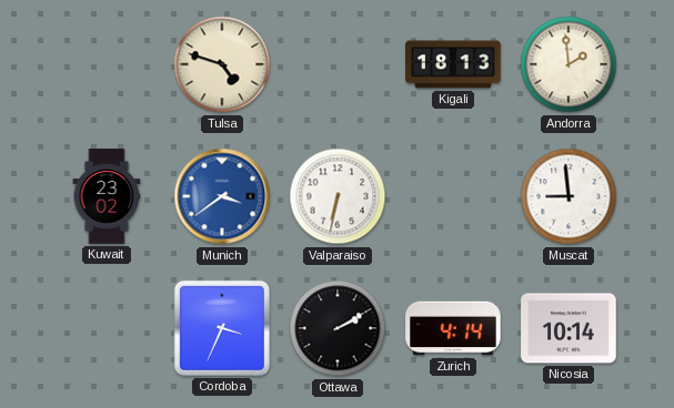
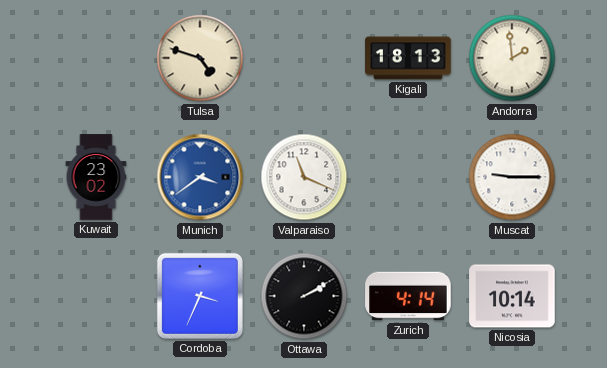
Valparaiso: 6:32 -> 11:19
Muscat: 8:59 -> 9:15
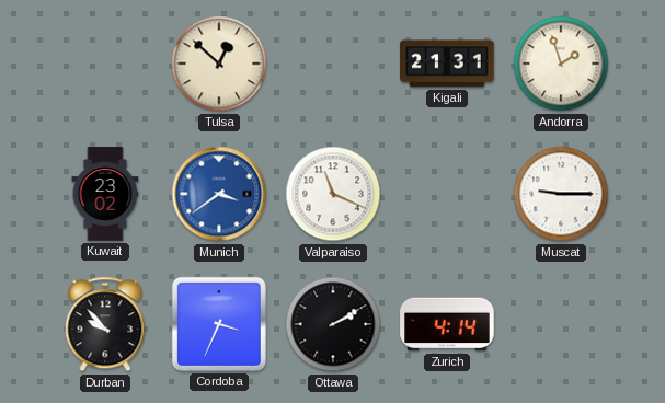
Tulsa: 4:48 -> 12:52
Kigali: 18:13 -> 21:31
Andorra: 1:59 -> 1:57
Durban: none -> 9:53
Nicosia: 10:14 -> none
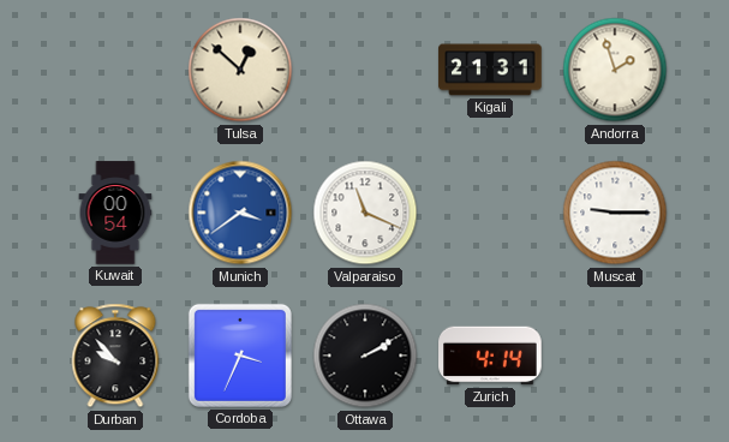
Kuwait: 23:02 -> 00:54
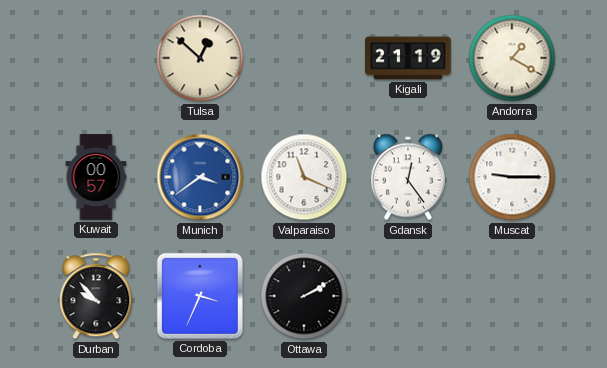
Kigali: 21:31 -> 21:19
Andorra: 1:57 -> 1:20
Kuwait: 00:54 -> 00:57
Gdansk: none -> 12:24
Zurich: 4:14 -> none
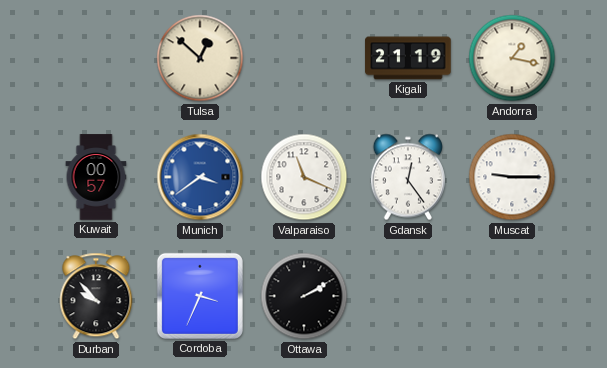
Andorra: 1:20 -> 1:17
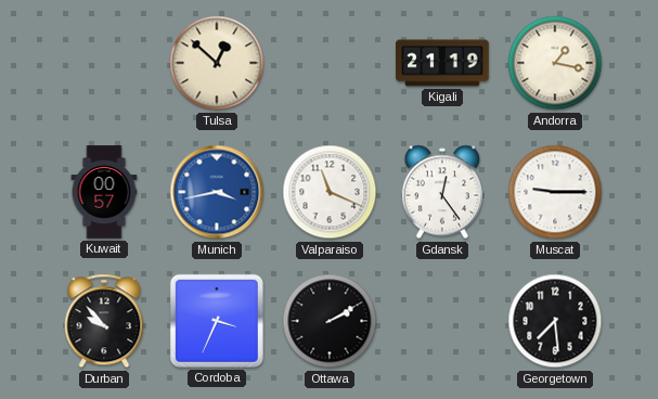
Munich: 3:39 -> 3:43
Georgetown: none -> 7:29
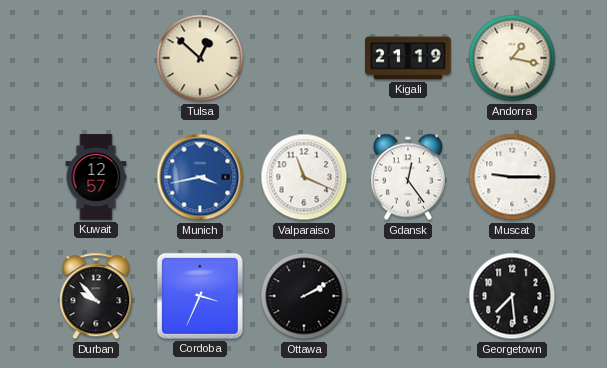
Kuwait: 00:57 -> 12:57
